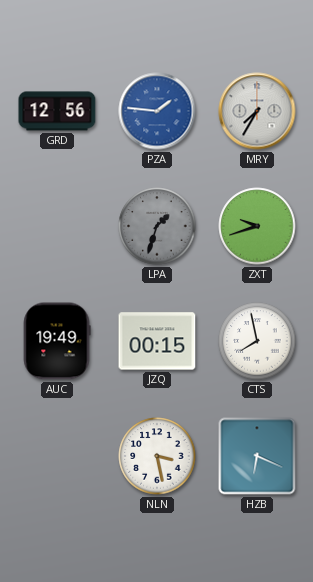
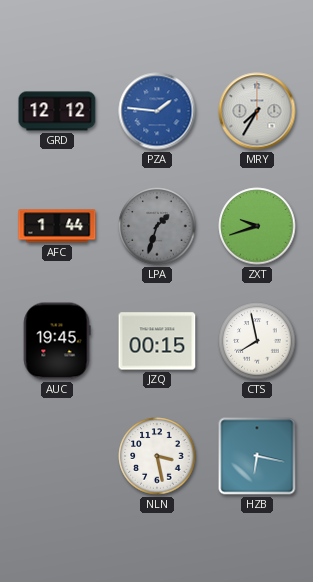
GRD: 12:56 -> 12:12
AFC: none -> 1:44
AUC: 19:49 -> 19:45
HZB: 6:19 -> 6:17
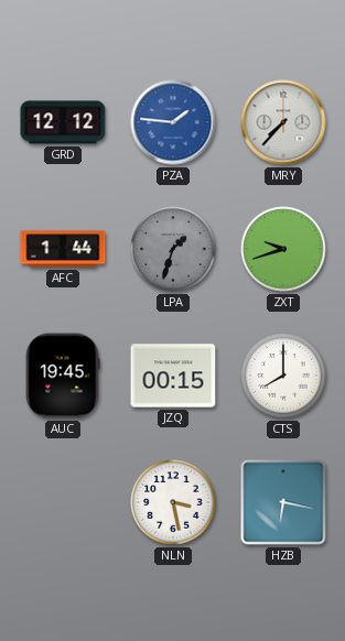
MRY: 7:35 -> 7:37
CTS: 7:58 -> 8:00
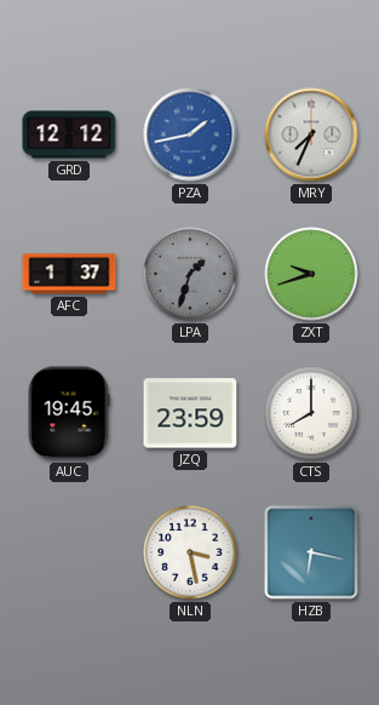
PZA: 1:46 -> 1:43
MRY: 7:37 -> 7:34
AFC: 1:44 -> 1:37
JZQ: 00:15 -> 23:59
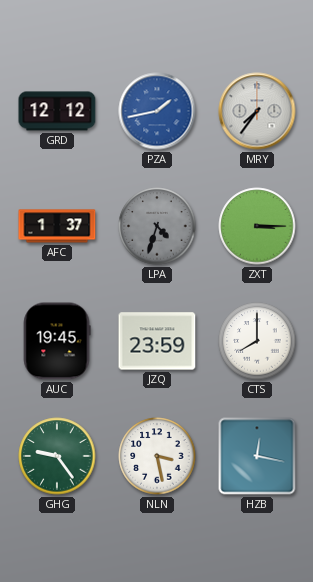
MRY: 7:34 -> 7:36
LPA: 1:33 -> 4:33
ZXT: 9:42 -> 3:15
GHG: none -> 9:24
HZB: 6:17 -> 12:17
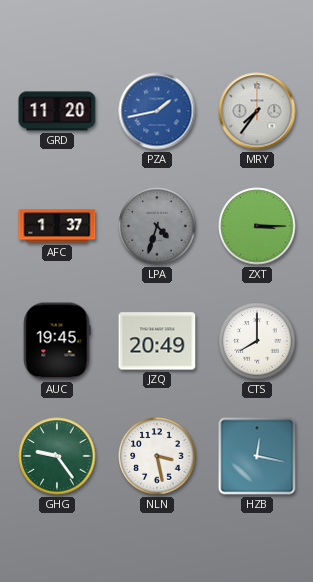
GRD: 12:12 -> 11:20
JZQ: 23:59 -> 20:49
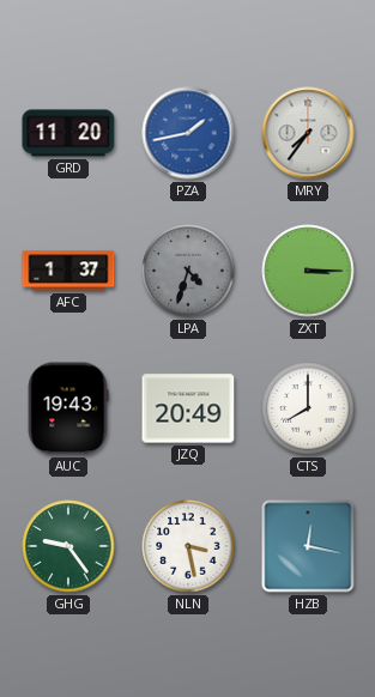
AUC: 19:45 -> 19:43
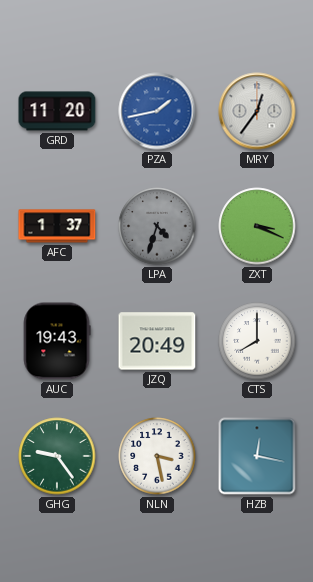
MRY: 7:36 -> 12:36
ZXT: 3:15 -> 3:19
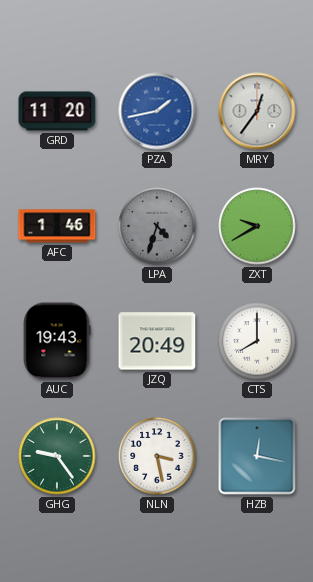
AFC: 1:37 -> 1:46
ZXT: 3:19 -> 9:40
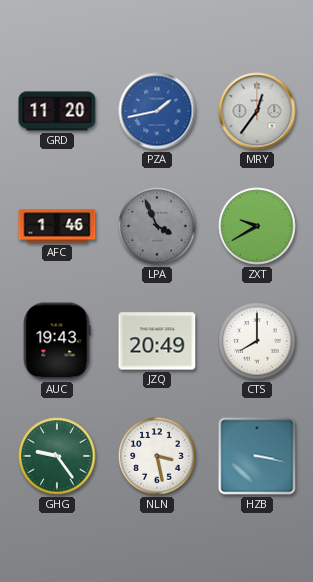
LPA: 4:33 -> 3:56
HZB: 12:17 -> 3:17
